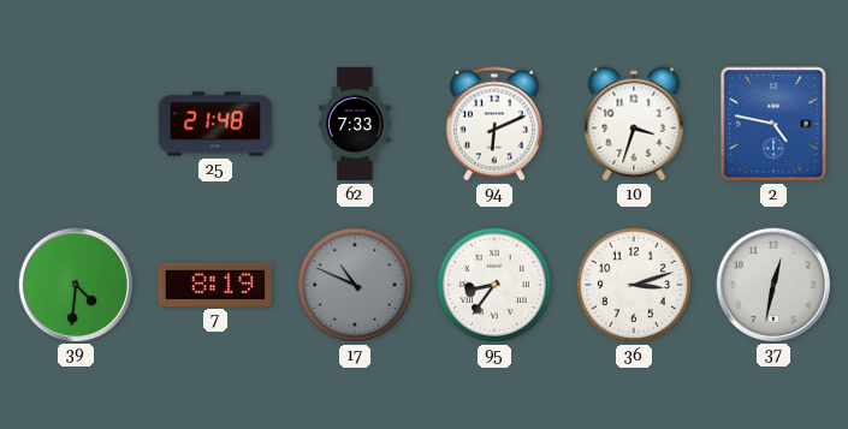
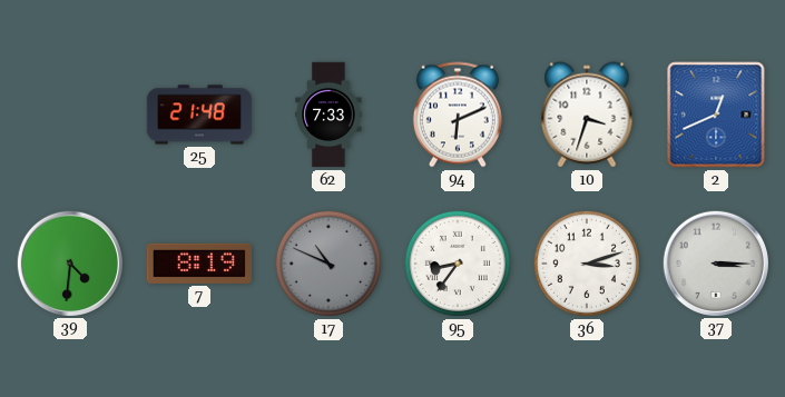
2: 4:47 -> 12:41
37: 12:32 -> 3:15
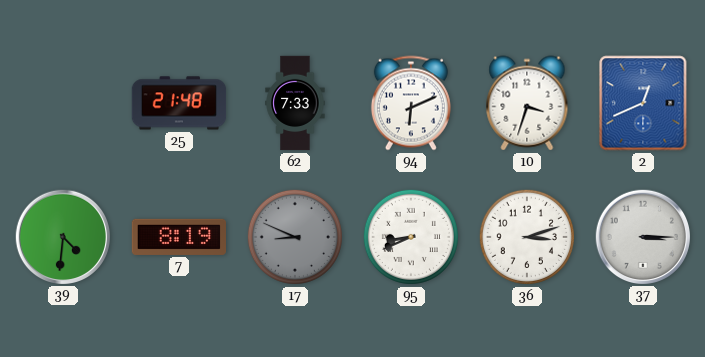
17: 10:49 -> 8:49
95: 8:36 -> 8:41
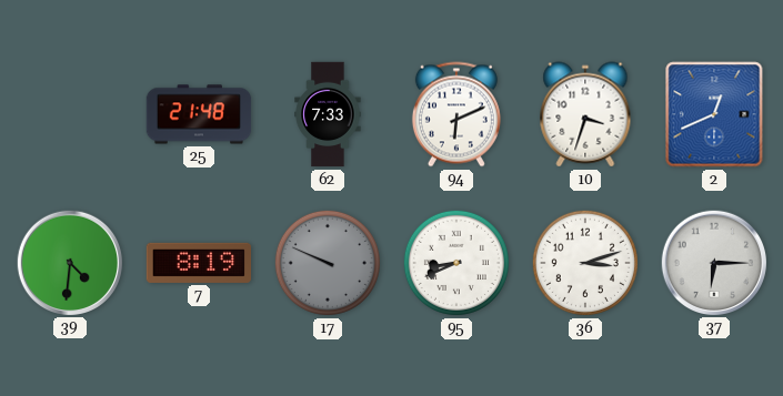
17: 8:49 -> 9:49
37: 3:15 -> 6:15
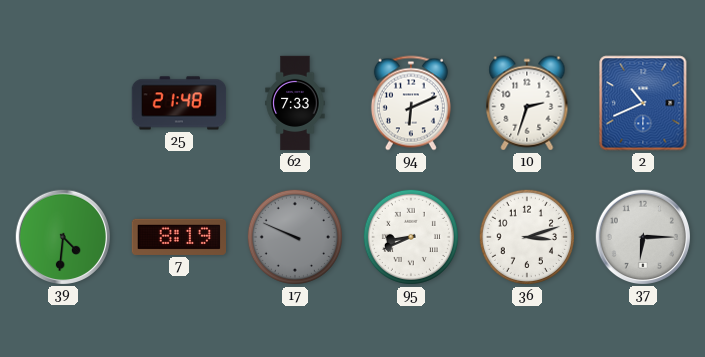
10: 3:33 -> 2:33
2: 12:41 -> 10:41
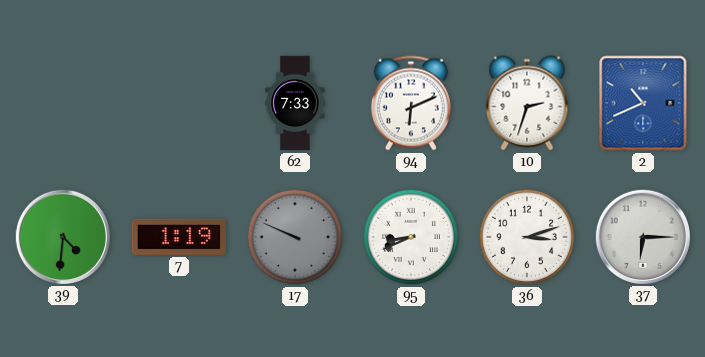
25: 21:48 -> none
7: 8:19 -> 1:19
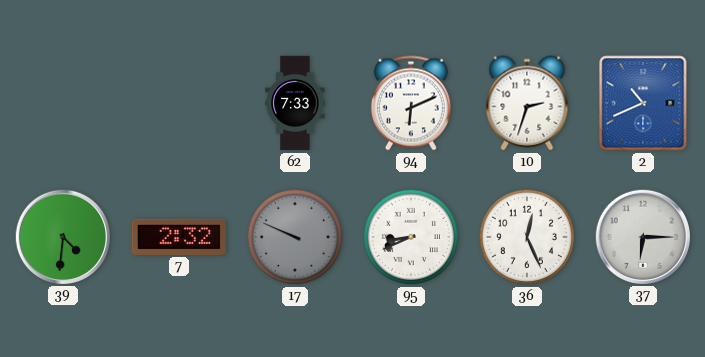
7: 1:19 -> 2:32
36: 3:12 -> 12:26
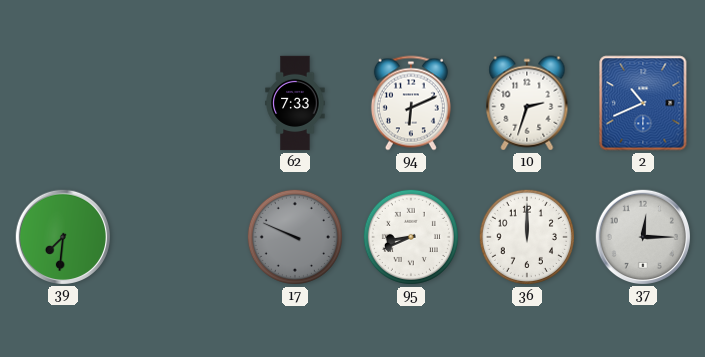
39: 4:31 -> 7:31
7: 2:32 -> none
36: 12:26 -> 12:00
37: 6:15 -> 12:15
